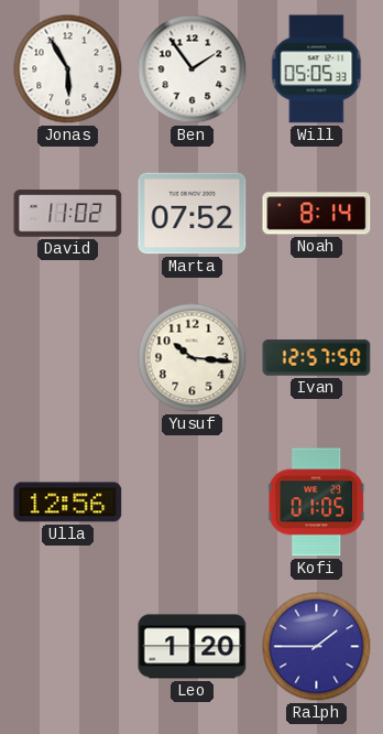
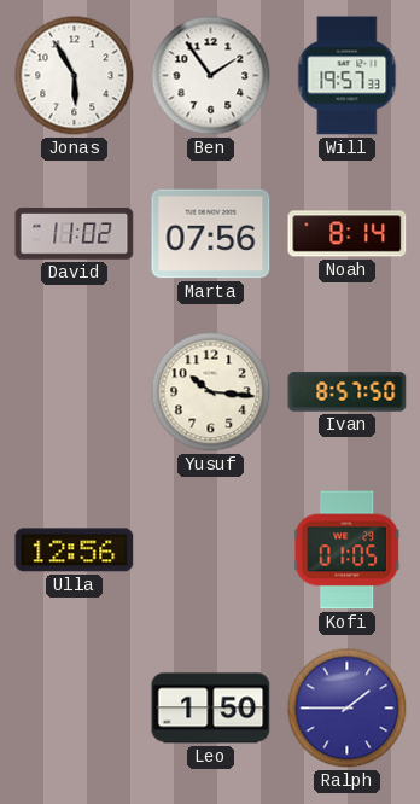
Will: 05:05 -> 19:57
Marta: 07:52 -> 07:56
Ivan: 12:57 -> 8:57
Leo: 1:20 -> 1:50
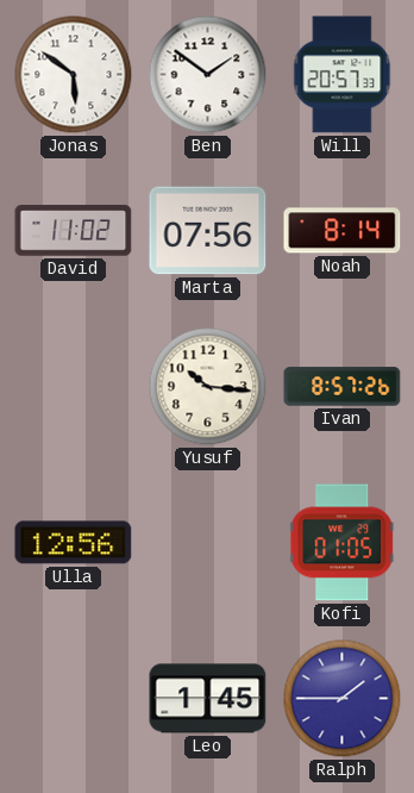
Jonas: 5:55 -> 5:51
Ben: 1:54 -> 1:51
Will: 19:57 -> 20:57
Ivan: 8:57:50 -> 8:57:26
Leo: 1:50 -> 1:45
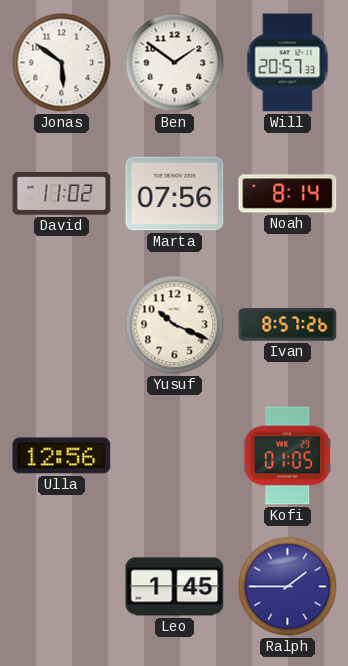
Yusuf: 10:16 -> 10:19
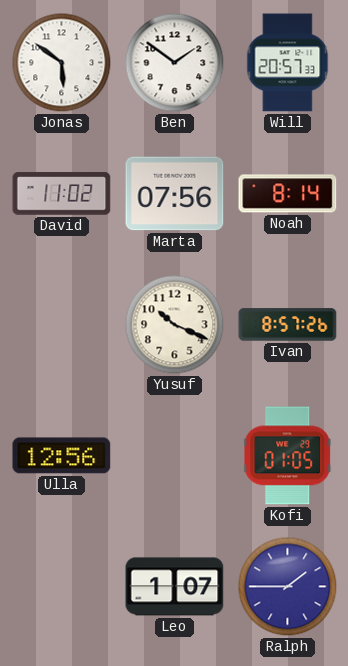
Leo: 1:45 -> 1:07
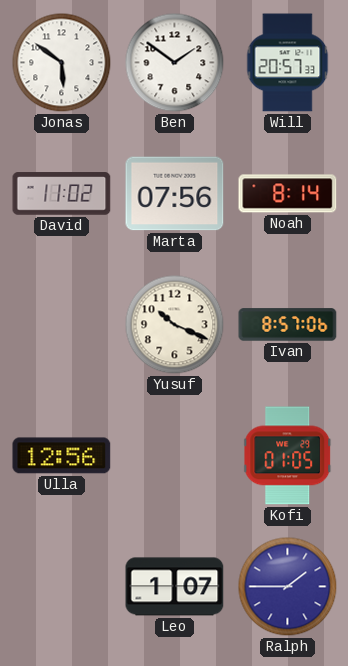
Ivan: 8:57:26 -> 8:57:06
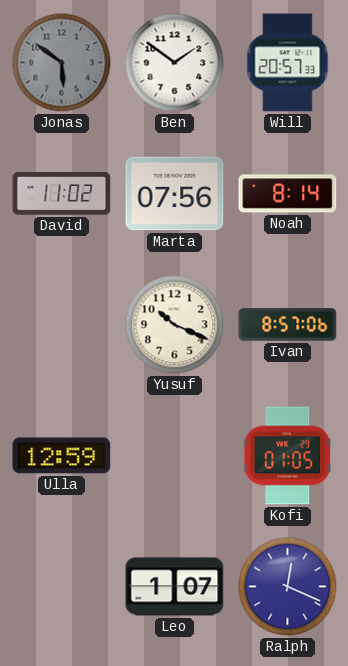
Jonas dial: white -> grey
Ulla: 12:56 -> 12:59
Ralph: 1:45 -> 12:19
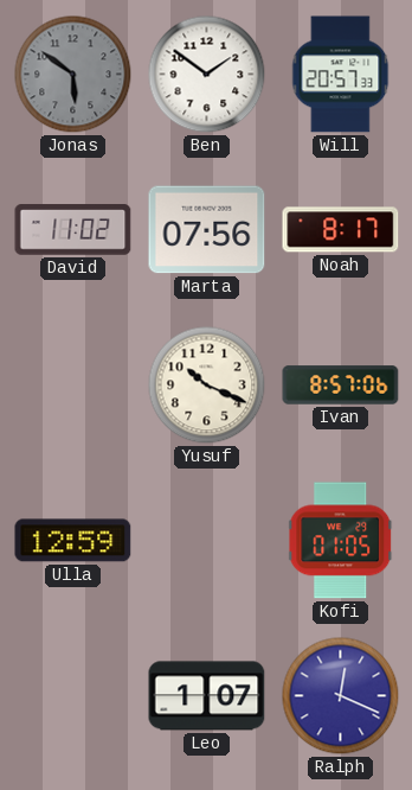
Noah: 8:14 -> 8:17
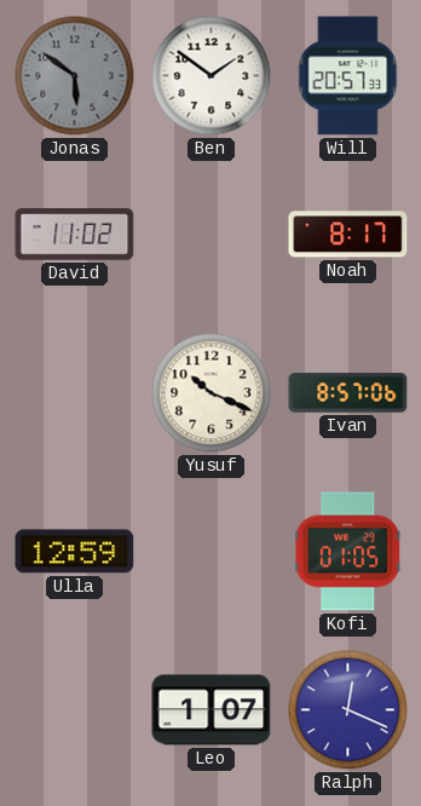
Marta: 07:56 -> none
